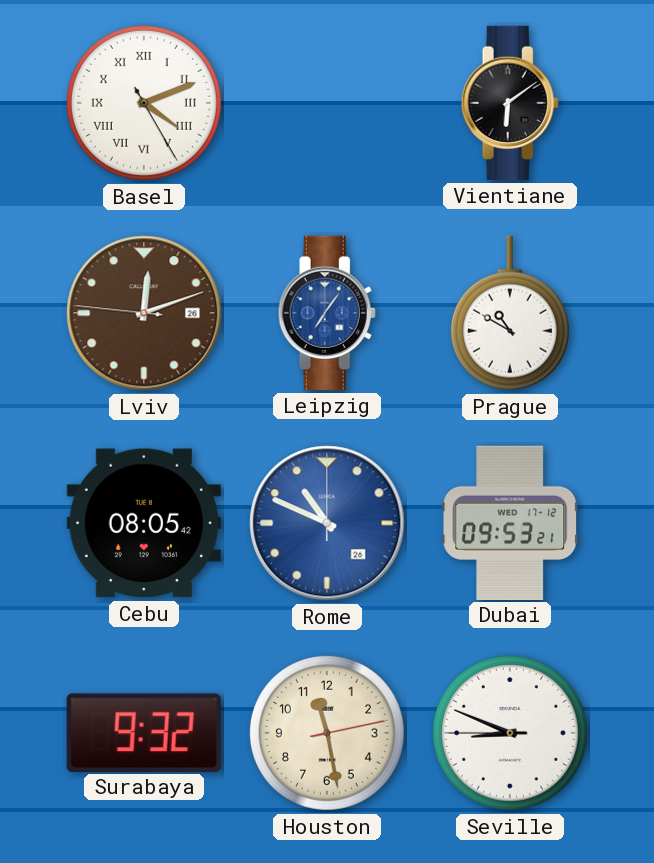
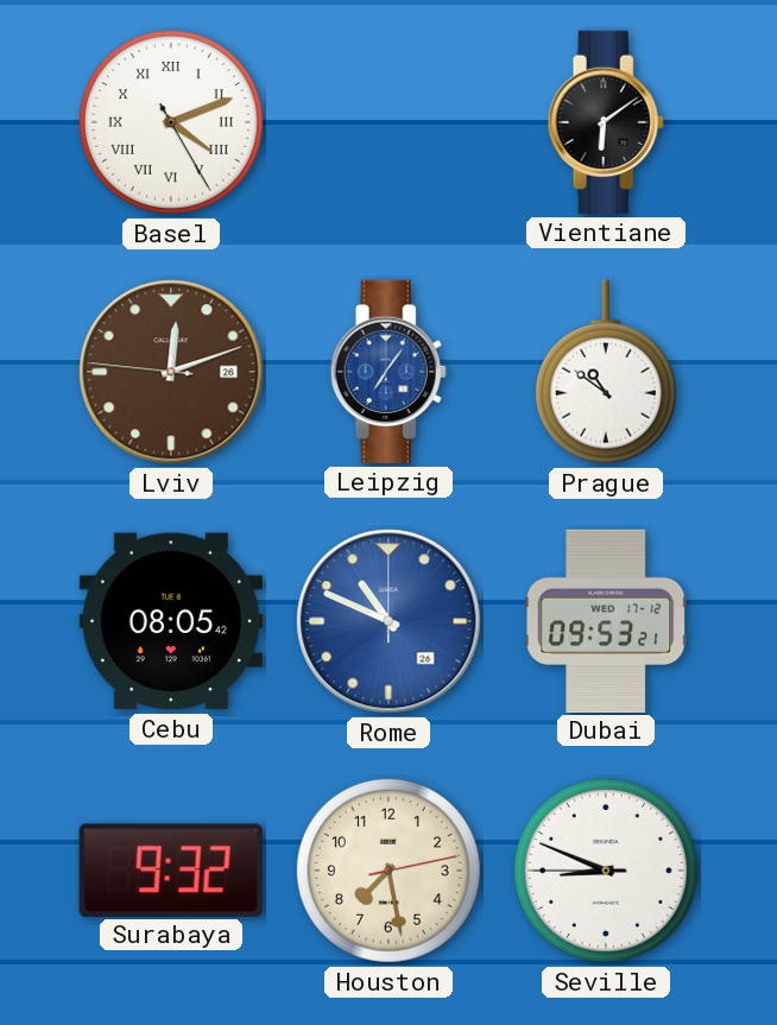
Prague: 10:50 -> 10:51
Houston: 11:28 -> 7:28
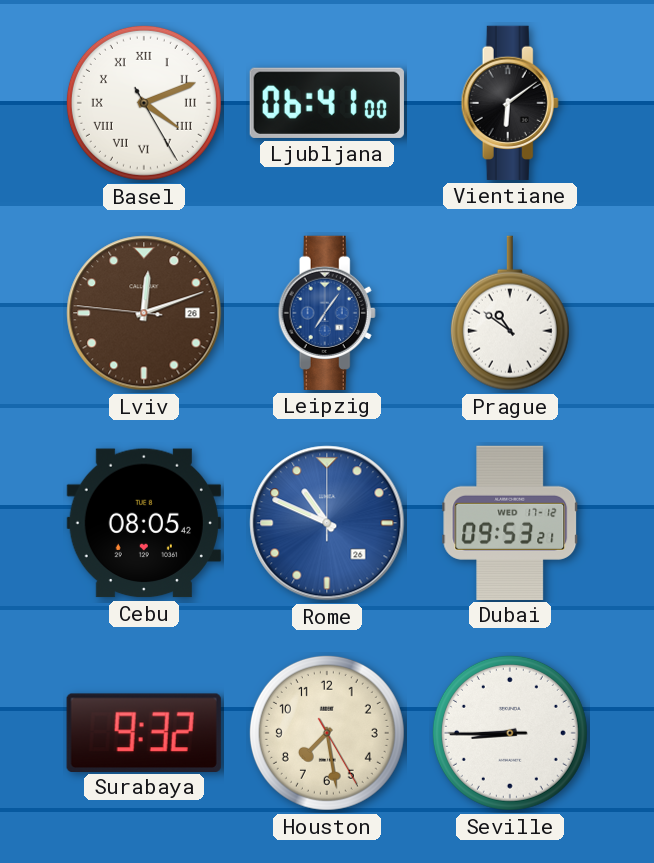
Ljubljana: none -> 06:41
Houston: 7:28:13 -> 7:28:25
Seville: 8:48 -> 8:44
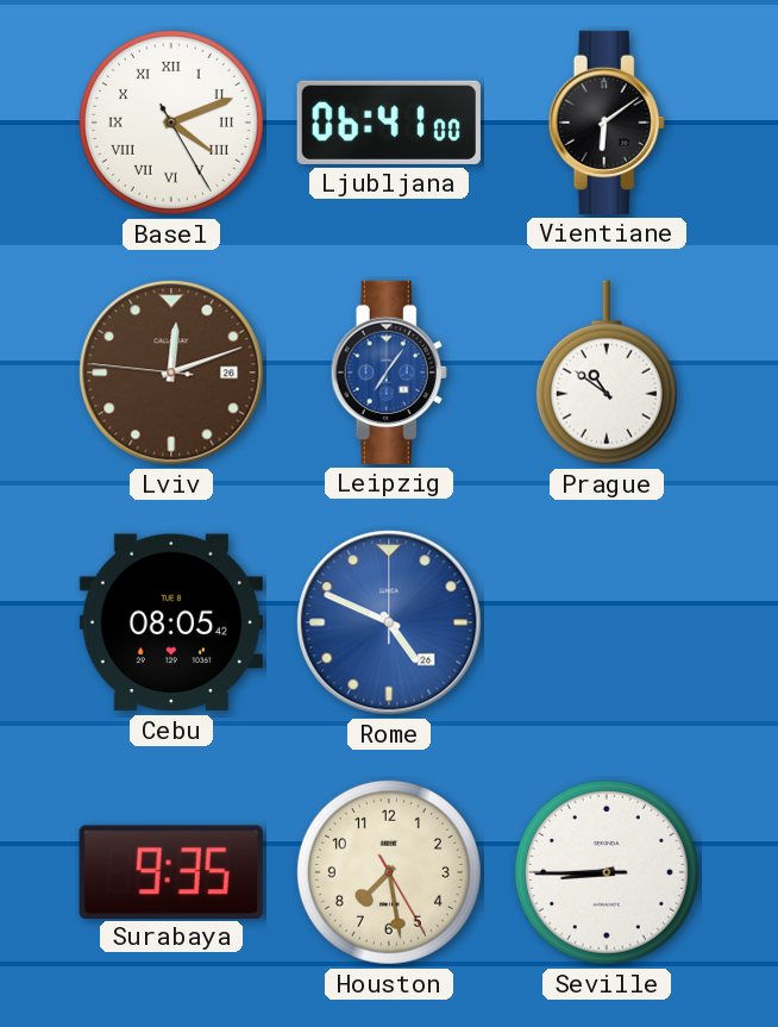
Rome: 10:49 -> 4:49
Dubai: 09:53 -> none
Surabaya: 9:32 -> 9:35
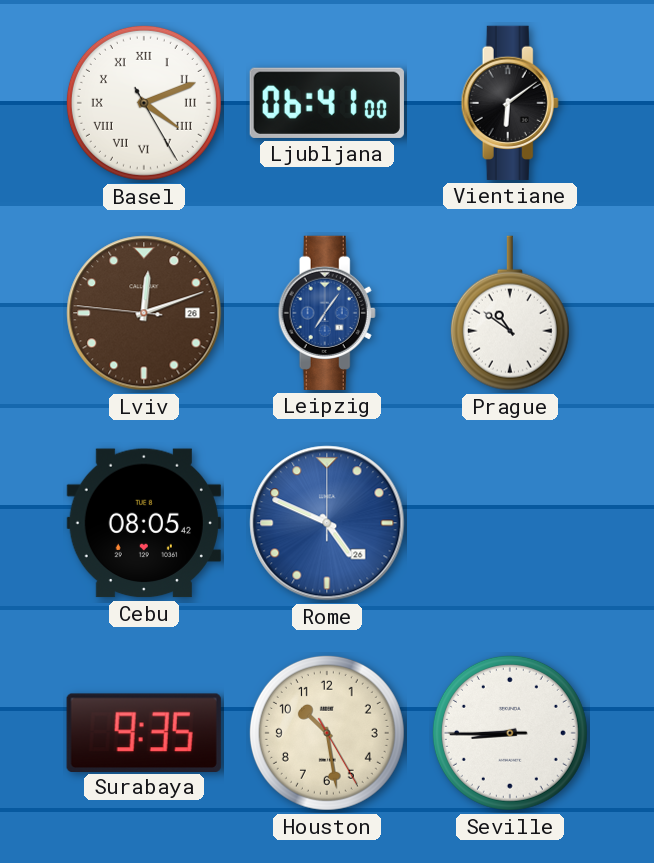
Houston: 7:28 -> 10:28
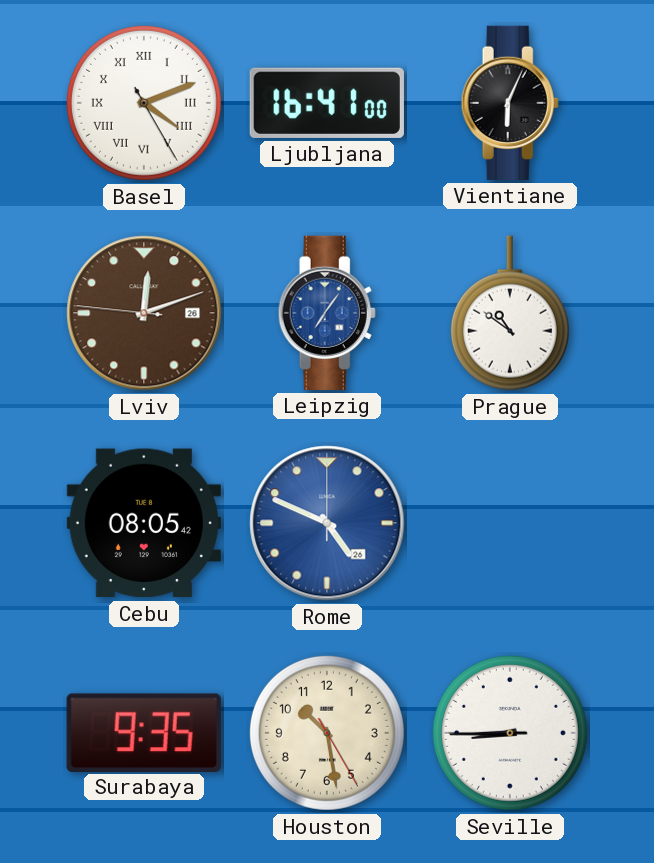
Ljubljana: 06:41 -> 16:41
Vientiane: 6:09 -> 6:04
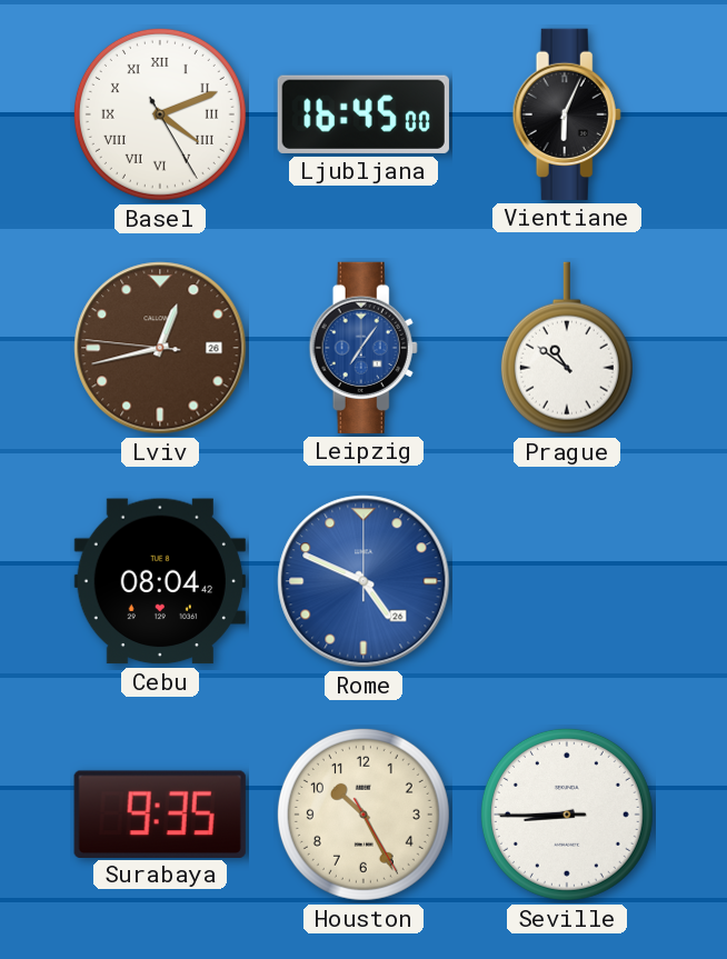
Ljubljana: 16:41 -> 16:45
Lviv: 12:11 -> 12:42
Cebu: 08:05 -> 08:04
Houston: 10:28 -> 10:25
